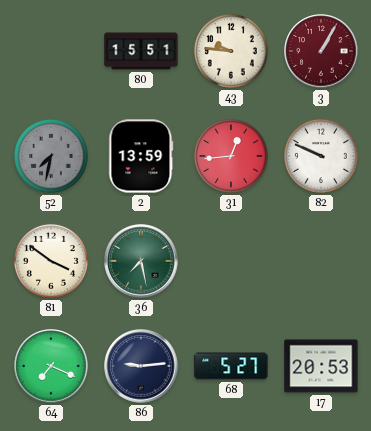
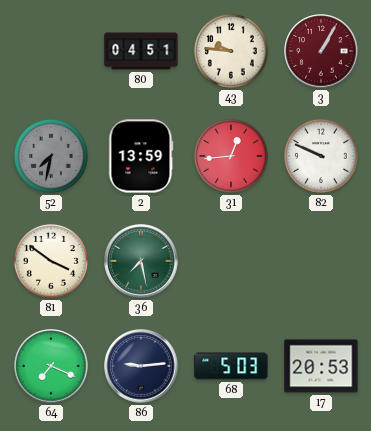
80: 15:51 -> 04:51
68: 5:27 -> 5:03
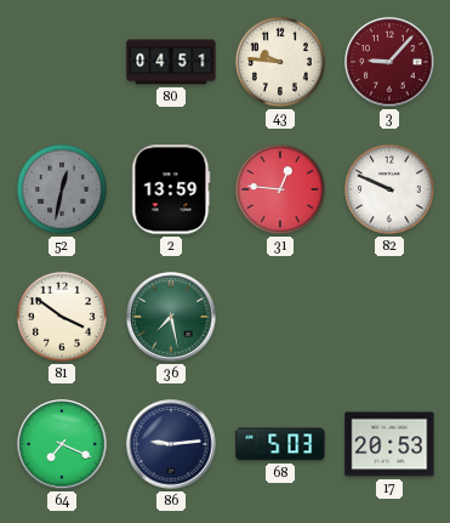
3: 1:05 -> 9:07
52: 7:32 -> 12:32
31: 12:44 -> 12:46
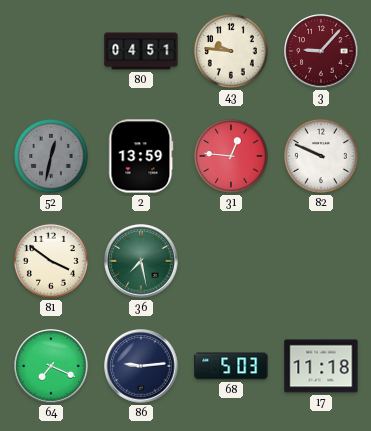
17: 20:53 -> 11:18
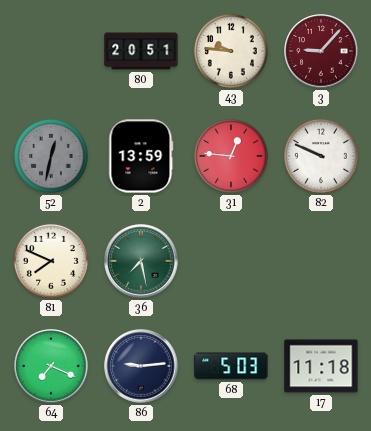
80: 04:51 -> 20:51
81: 3:51 -> 7:49
